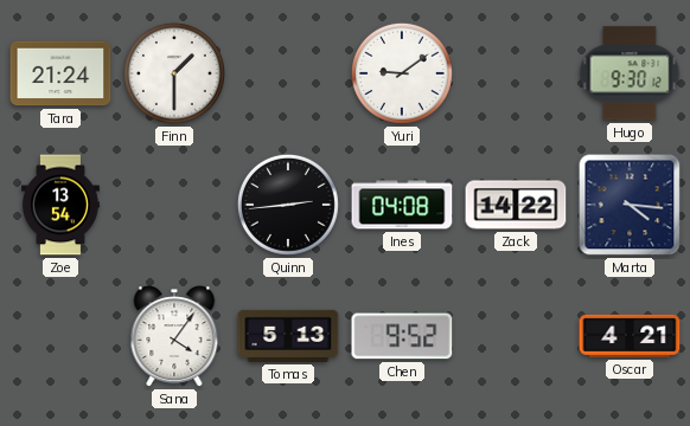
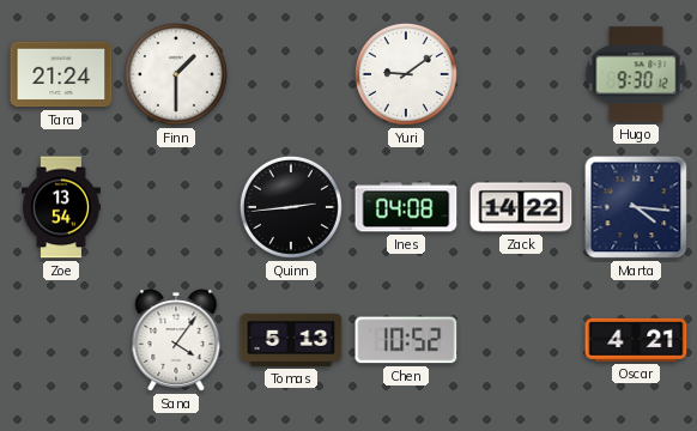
Chen: 9:52 -> 10:52
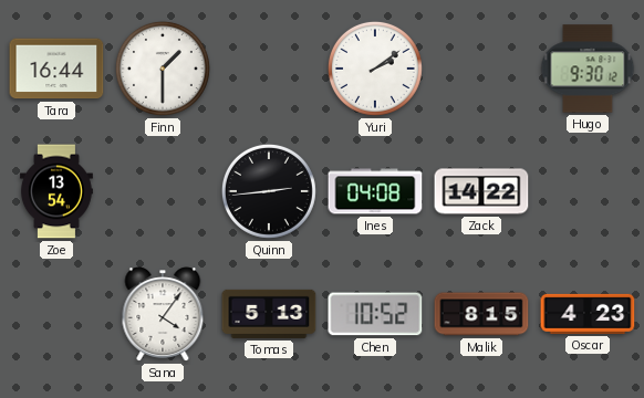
Tara: 21:24 -> 16:44
Yuri: 9:09 -> 2:09
Marta: 4:16 -> none
Malik: none -> 8:15
Oscar: 4:21 -> 4:23
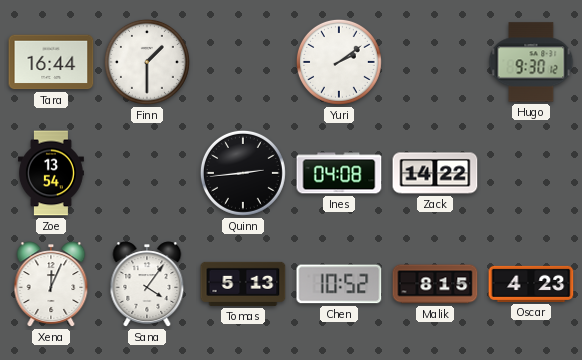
Xena: none -> 12:04
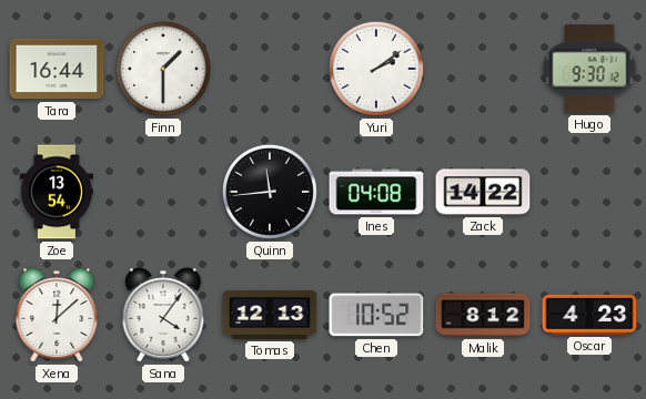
Quinn: 2:44 -> 11:44
Xena: 12:04 -> 12:08
Tomas: 5:13 -> 12:13
Malik: 8:15 -> 8:12
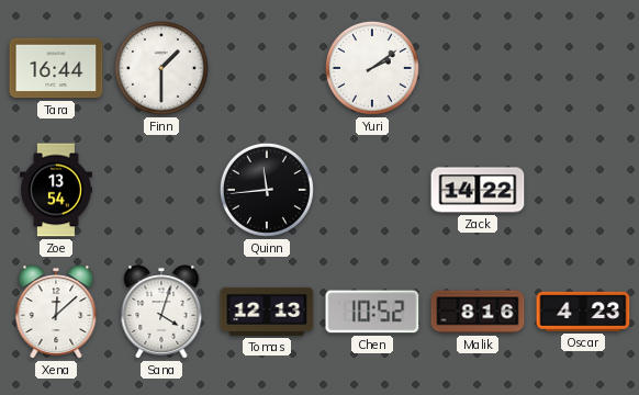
Hugo: 9:30 -> none
Ines: 04:08 -> none
Sana: 4:06 -> 4:03
Malik: 8:12 -> 8:16
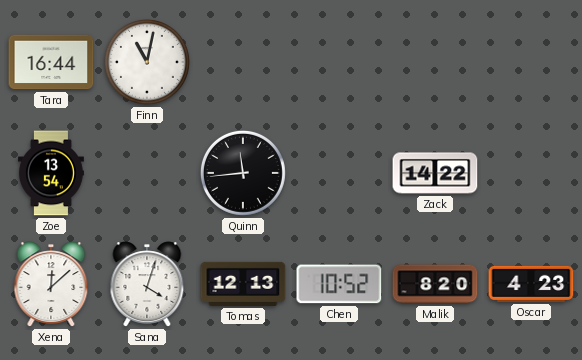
Finn: 1:30 -> 11:02
Yuri: 2:09 -> none
Malik: 8:16 -> 8:20
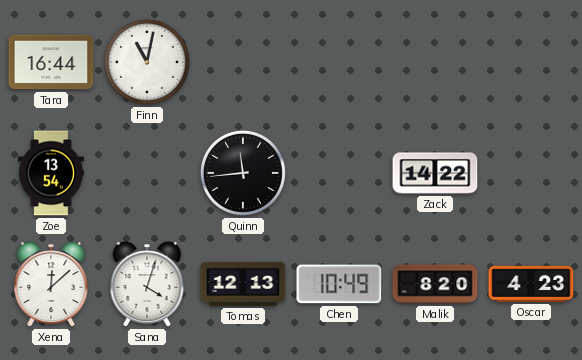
Chen: 10:52 -> 10:49
